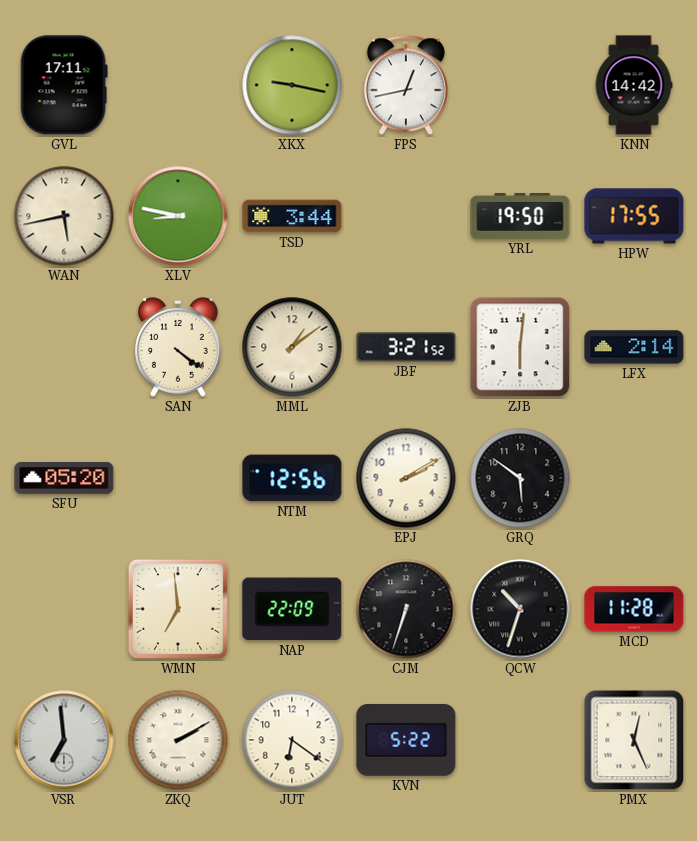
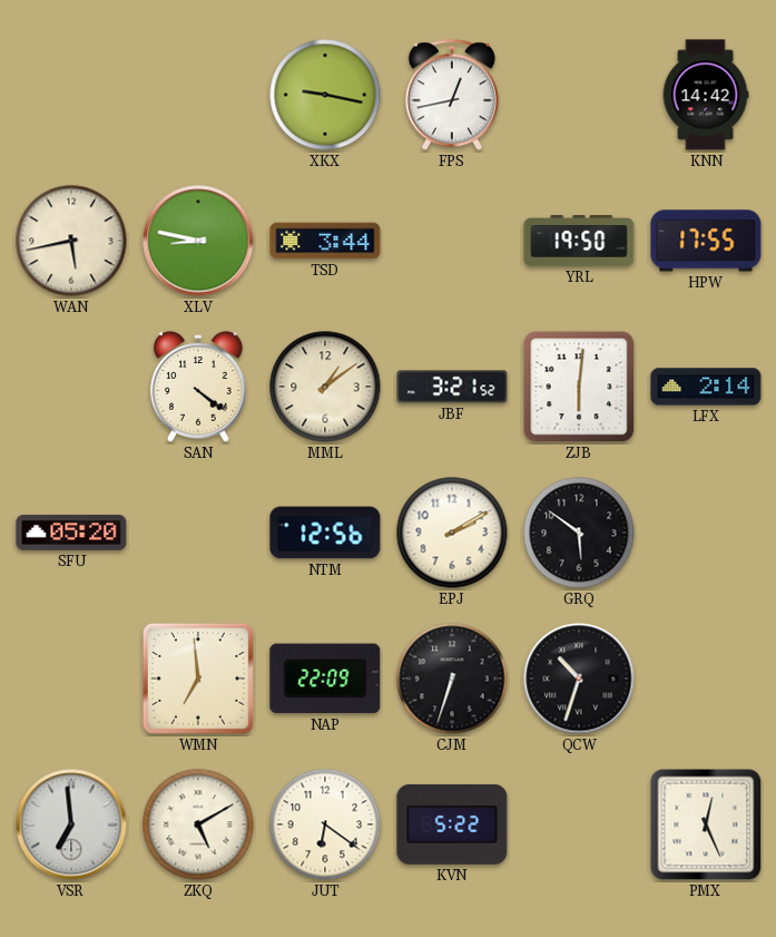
GVL: 17:11 -> none
MCD: 11:28 -> none
ZKQ: 2:10 -> 5:10
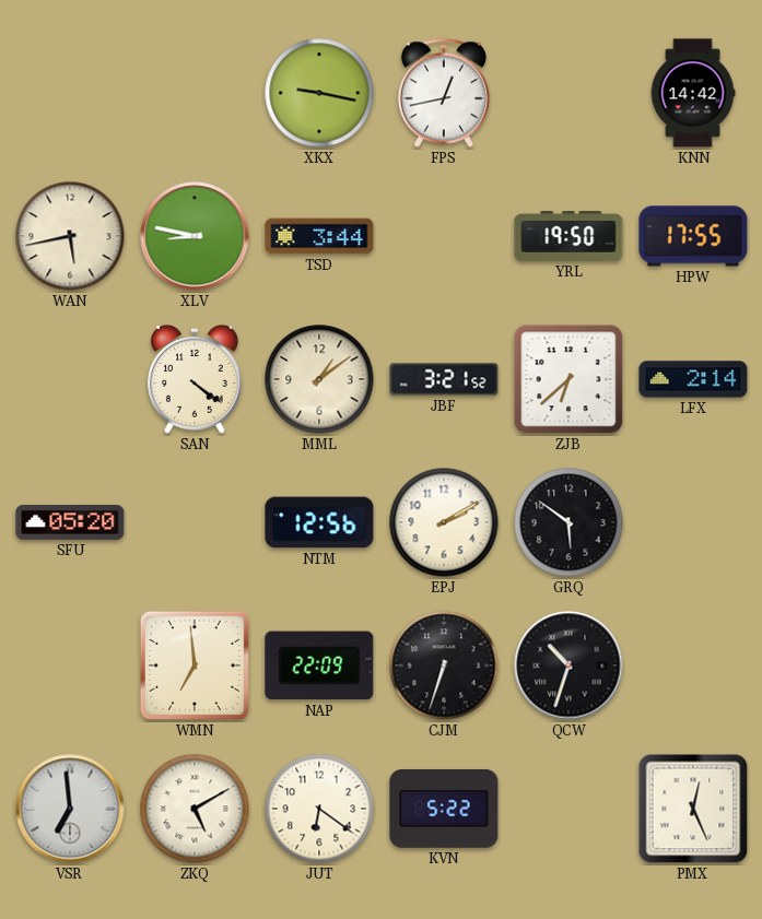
ZJB: 6:01 -> 6:38
